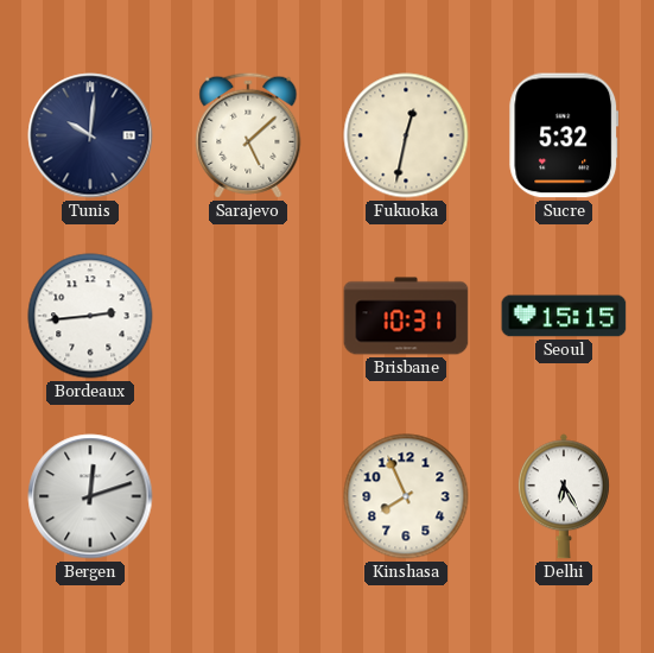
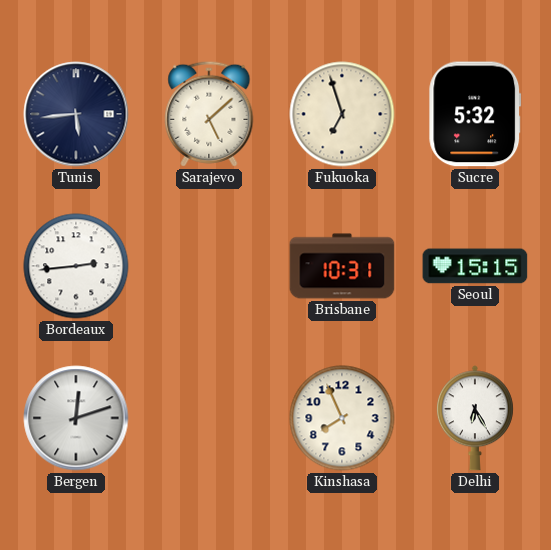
Tunis: 10:01 -> 5:44
Fukuoka: 12:32 -> 6:57
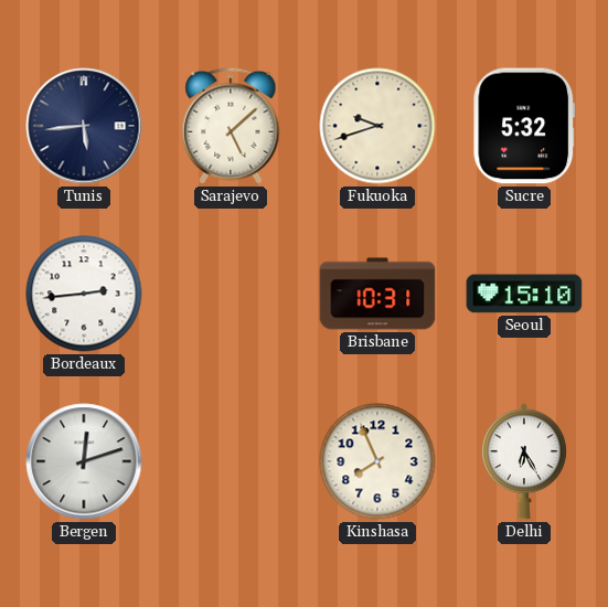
Fukuoka: 6:57 -> 9:42
Seoul: 15:15 -> 15:10
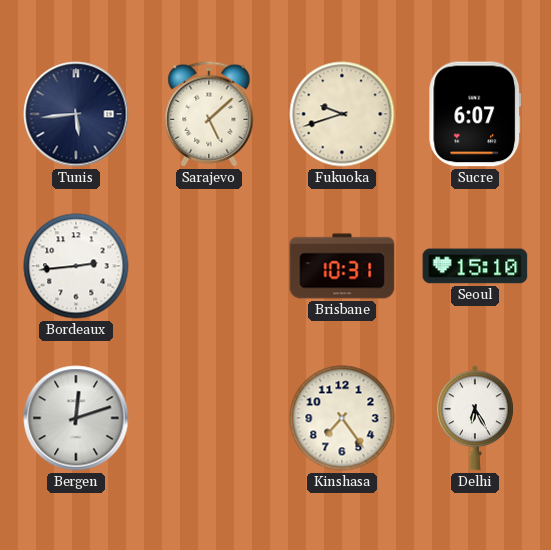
Sucre: 5:32 -> 6:07
Kinshasa: 7:56 -> 7:24
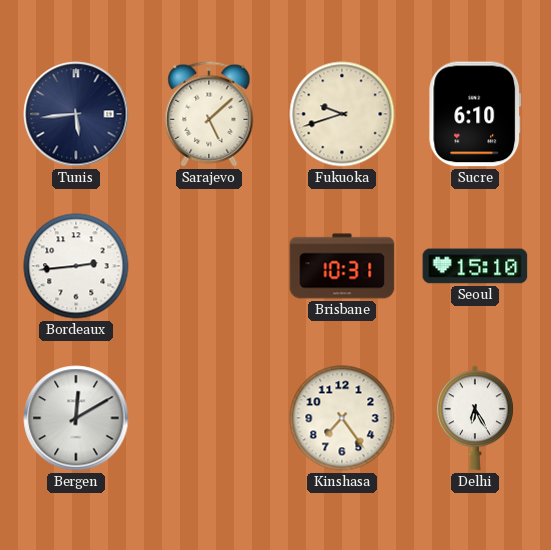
Sucre: 6:07 -> 6:10
Bergen: 12:12 -> 12:10
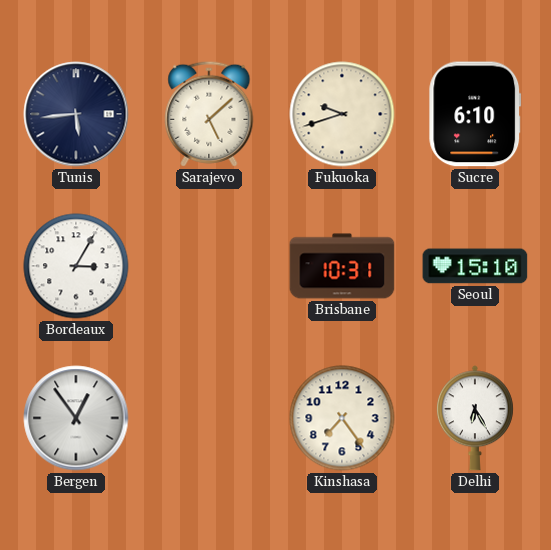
Bordeaux: 2:44 -> 3:05
Bergen: 12:10 -> 12:54
